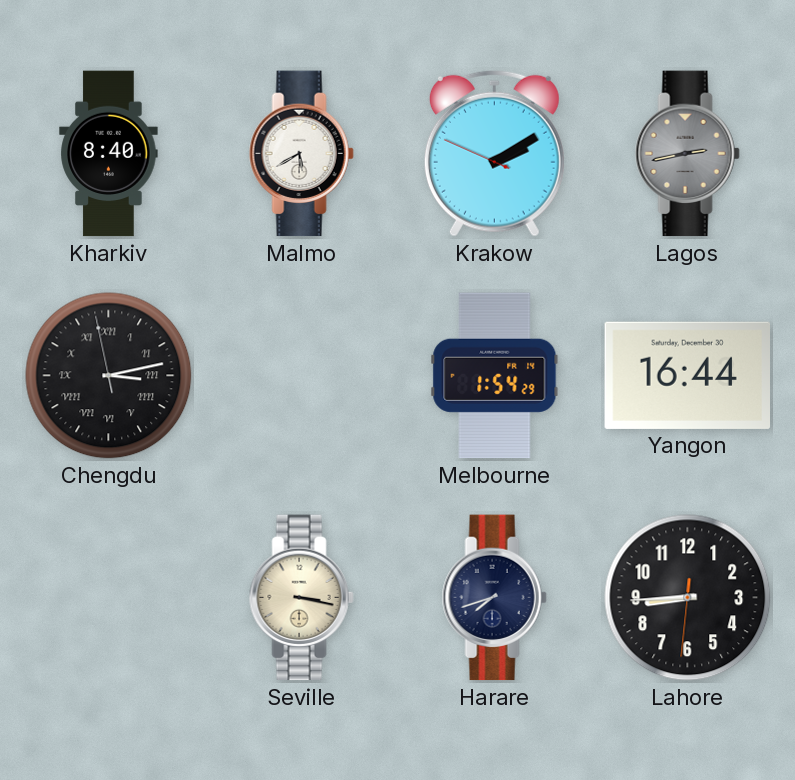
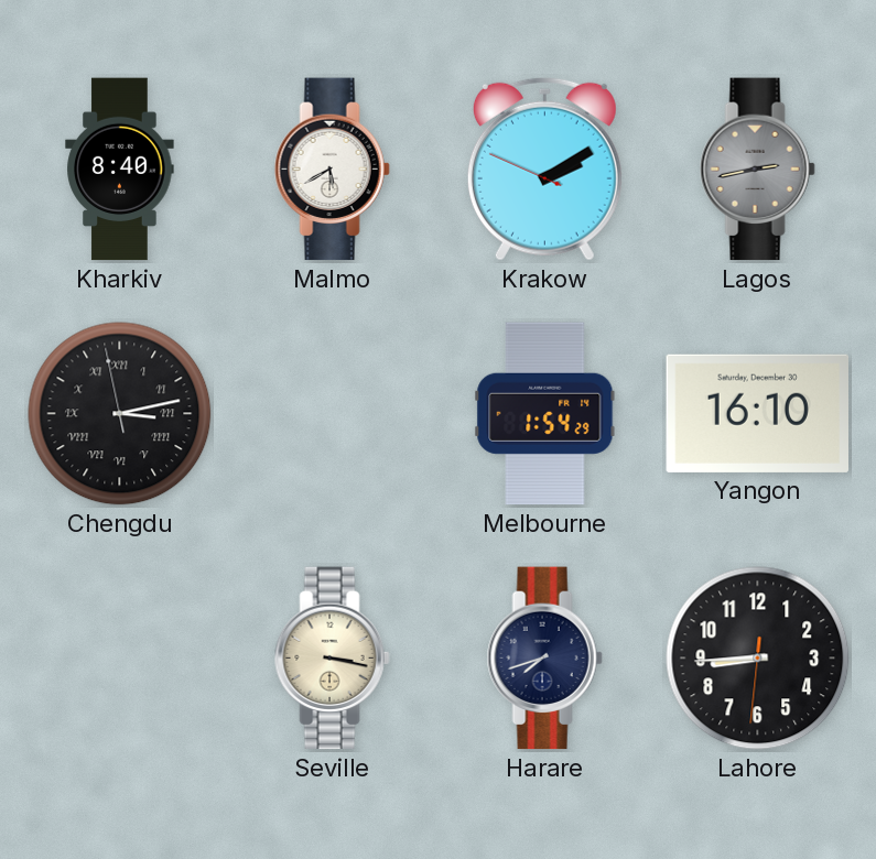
Yangon: 16:44 -> 16:10
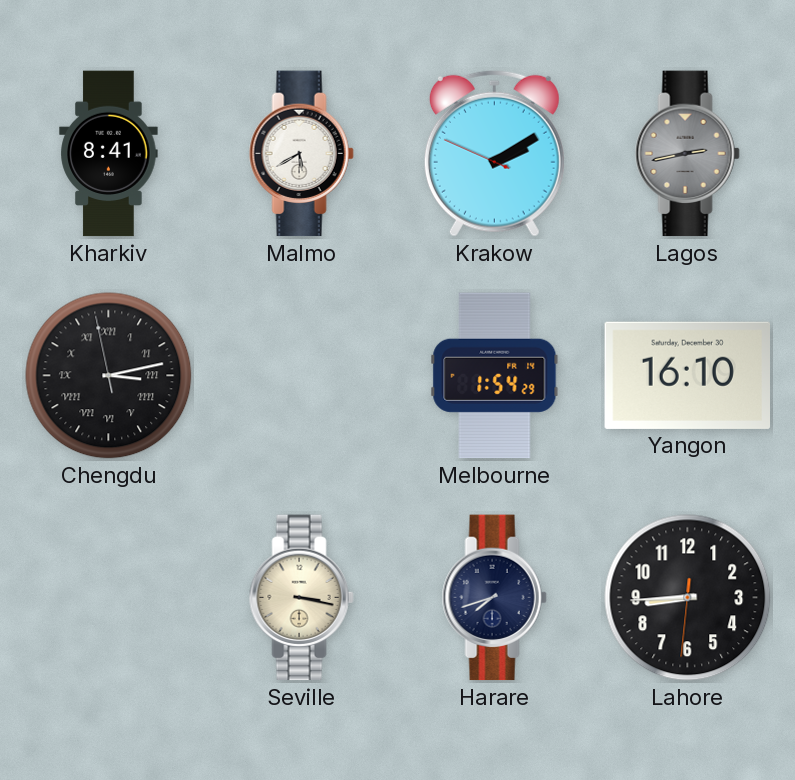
Kharkiv: 8:40 -> 8:41
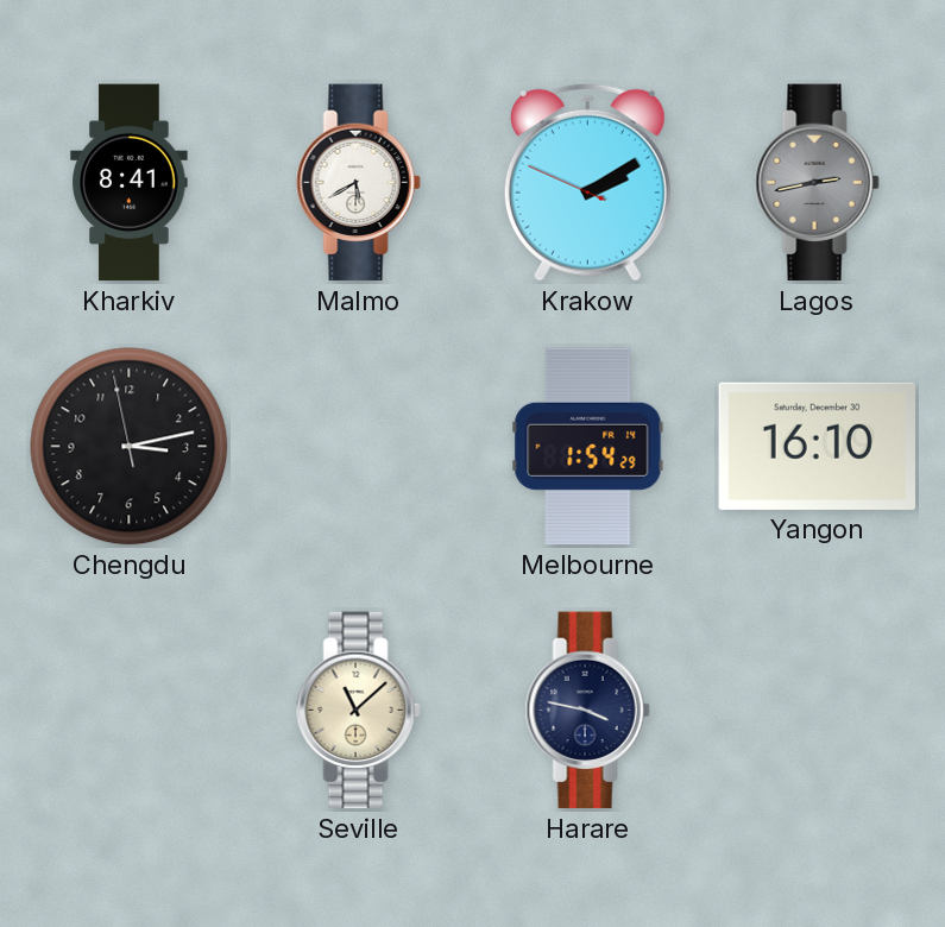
Chengdu numerals: Roman -> Arabic
Seville: 3:17 -> 11:08
Harare: 7:42 -> 3:47
Lahore: 8:44 -> none
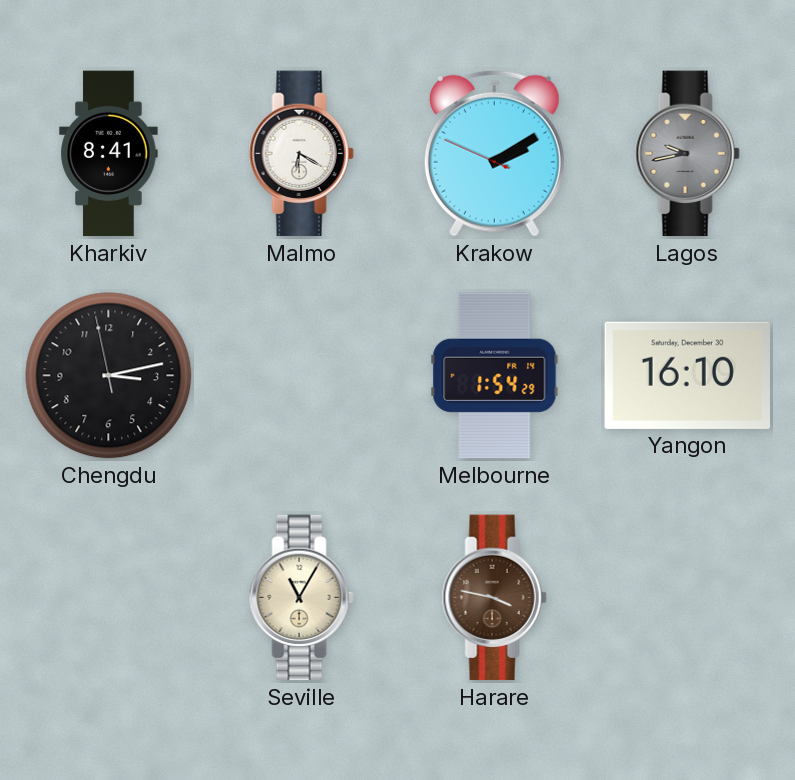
Malmo: 5:40 -> 6:20
Lagos: 2:43 -> 9:43
Seville: 11:08 -> 11:05
Harare dial: navy -> brown
